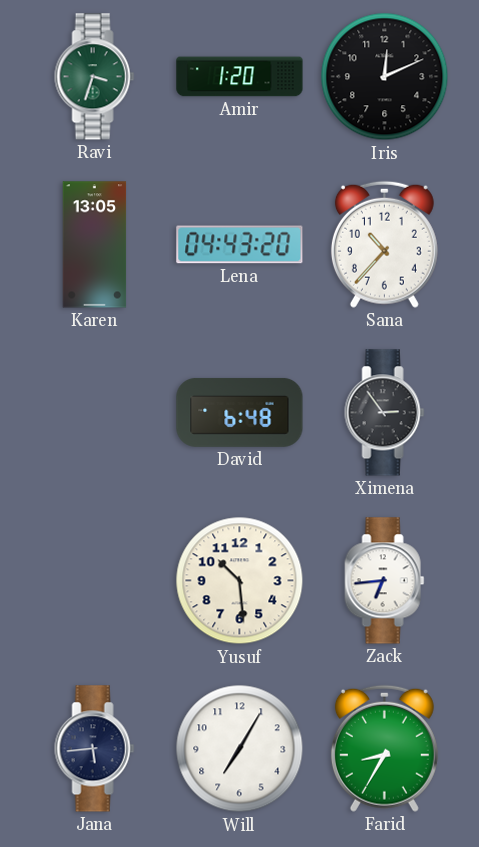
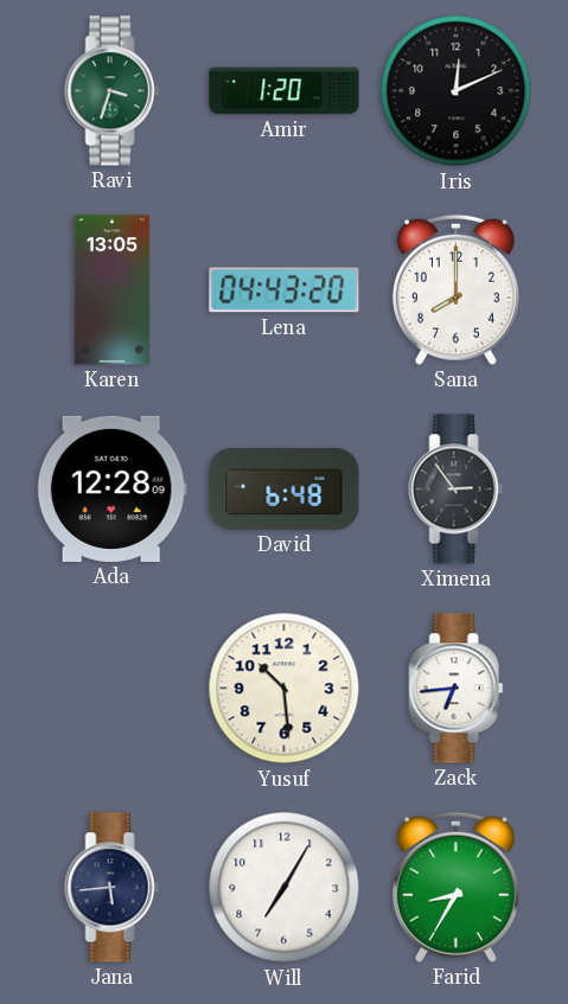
Sana: 10:37 -> 8:00
Ada: none -> 12:28
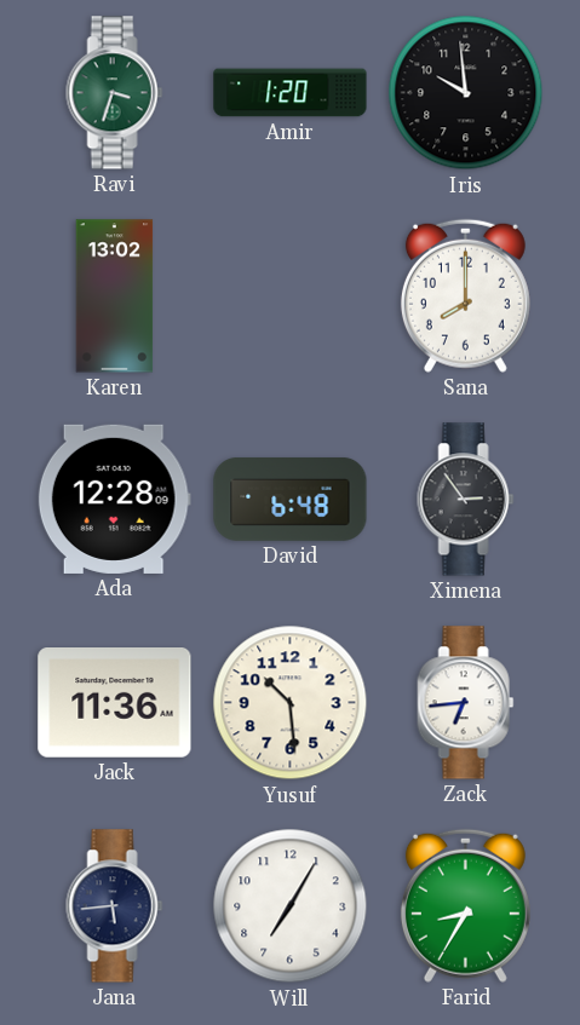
Iris: 12:11 -> 9:59
Karen: 13:05 -> 13:02
Lena: 04:43 -> none
Jack: none -> 11:36
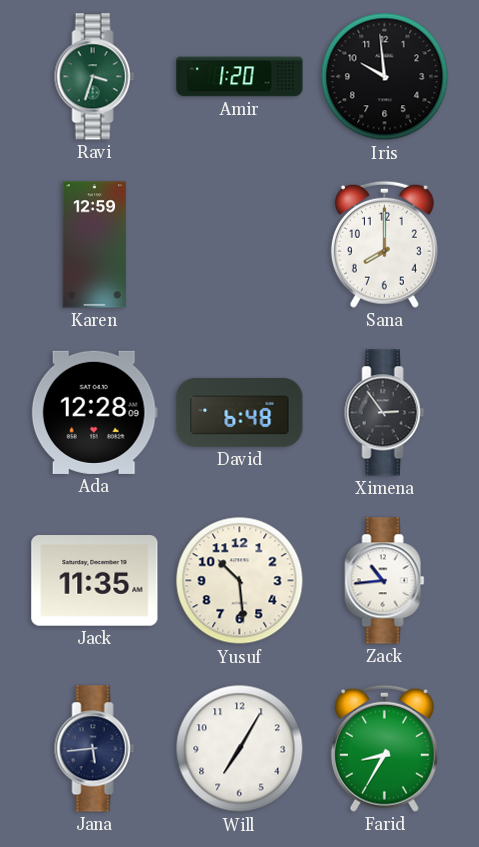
Karen: 13:02 -> 12:59
Jack: 11:36 -> 11:35
Zack: 6:44 -> 10:44
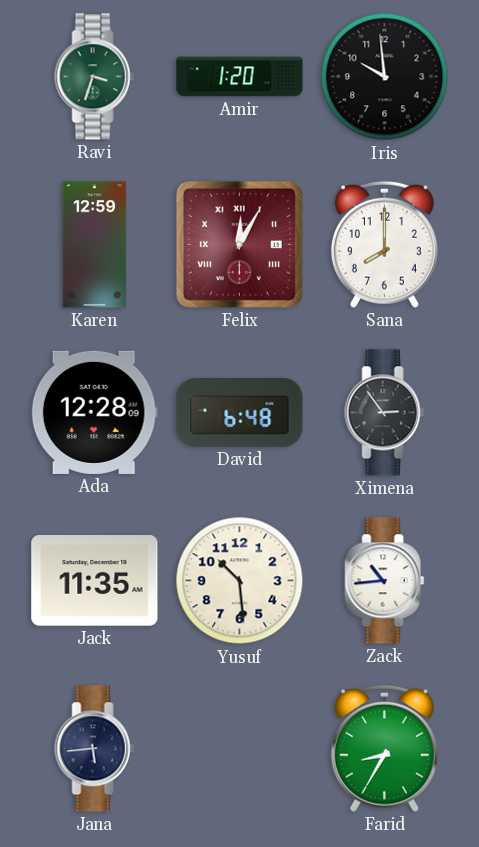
Felix: none -> 12:05
Will: 7:05 -> none
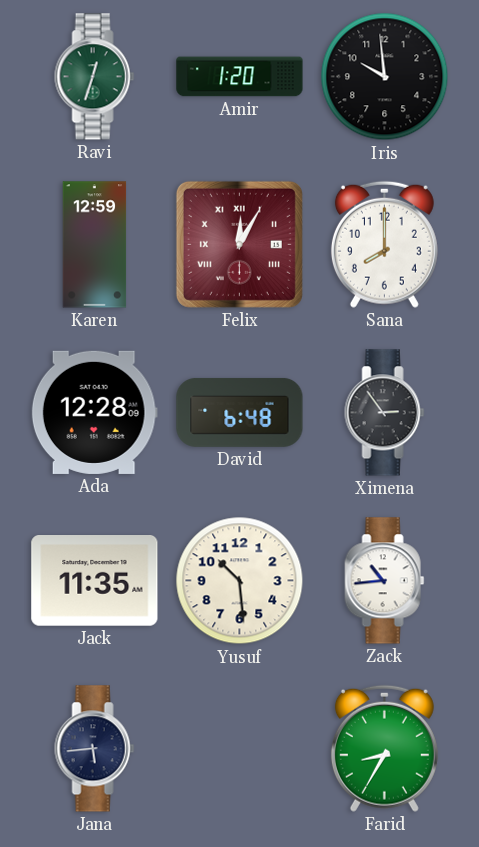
Ravi: 3:33 -> 12:33
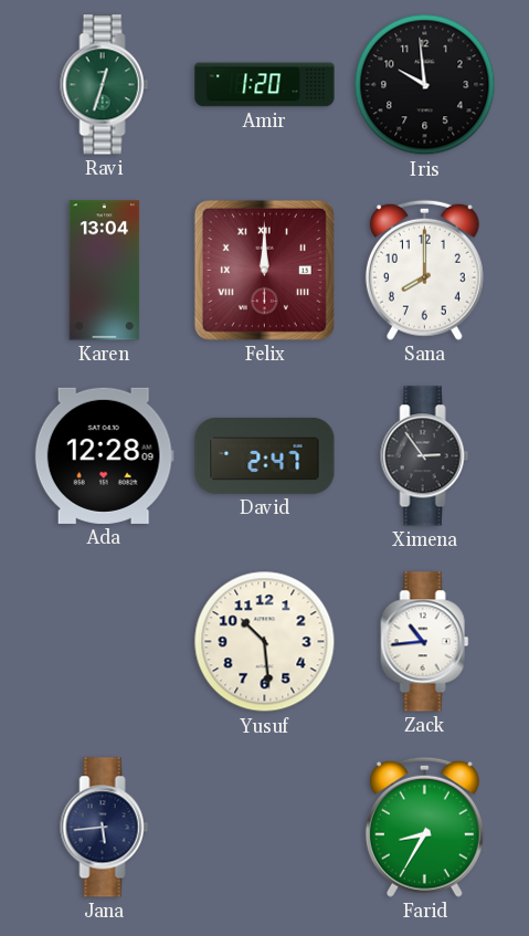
Karen: 12:59 -> 13:04
Felix: 12:05 -> 12:00
David: 6:48 -> 2:47
Jack: 11:35 -> none
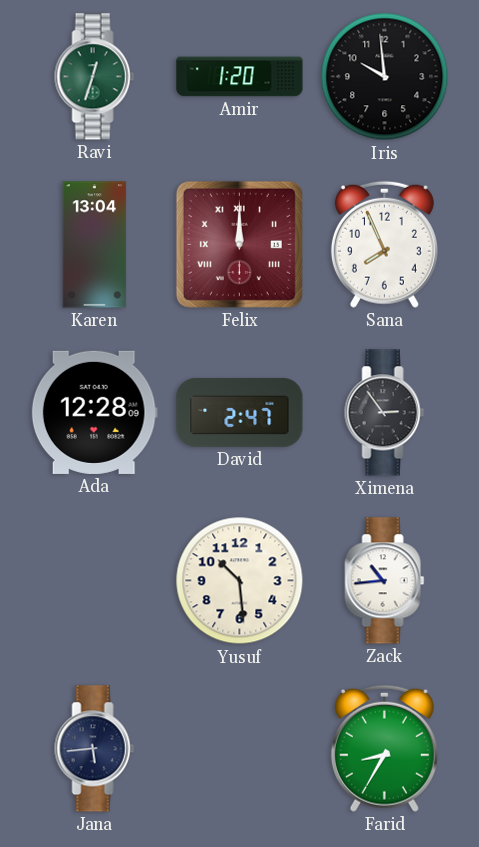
Sana: 8:00 -> 7:56
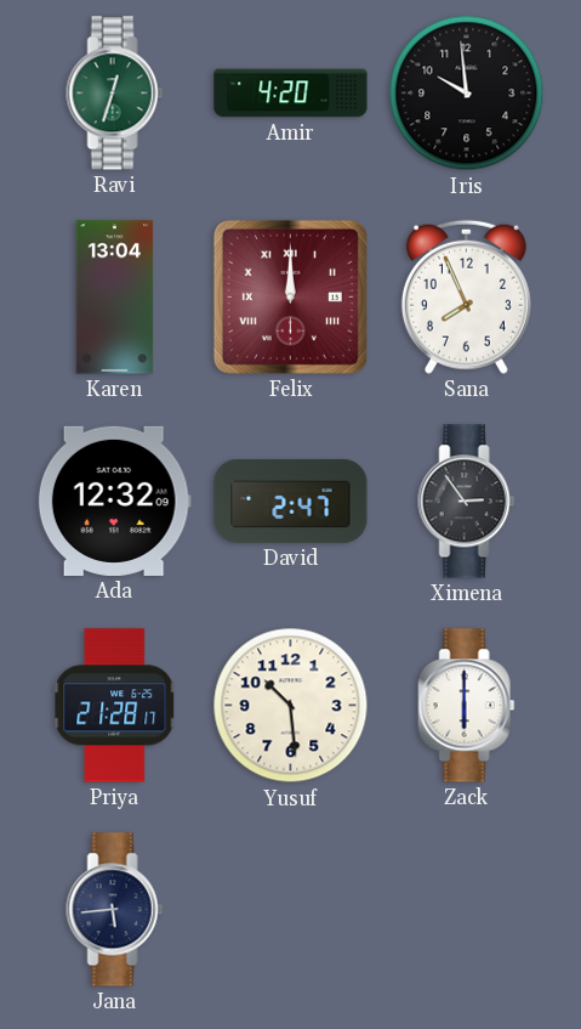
Amir: 1:20 -> 4:20
Ada: 12:28 -> 12:32
Priya: none -> 21:28
Zack: 10:44 -> 6:00
Farid: 8:35 -> none
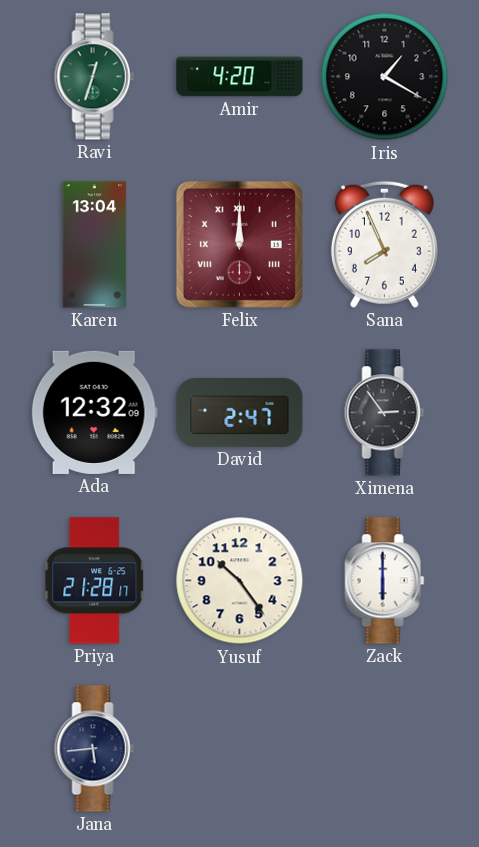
Iris: 9:59 -> 1:20
Yusuf: 10:29 -> 10:24
